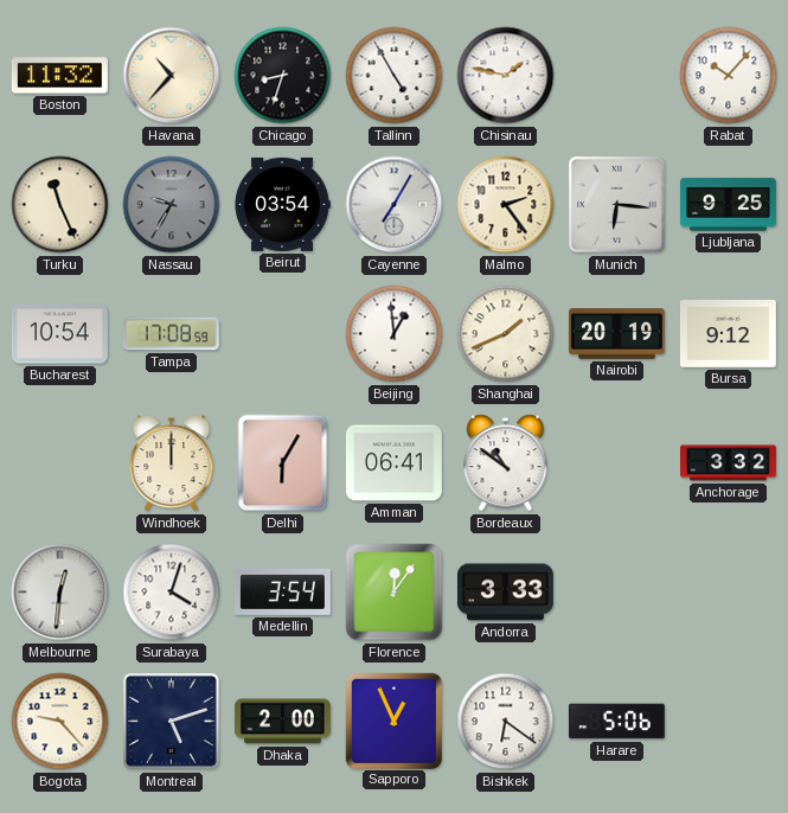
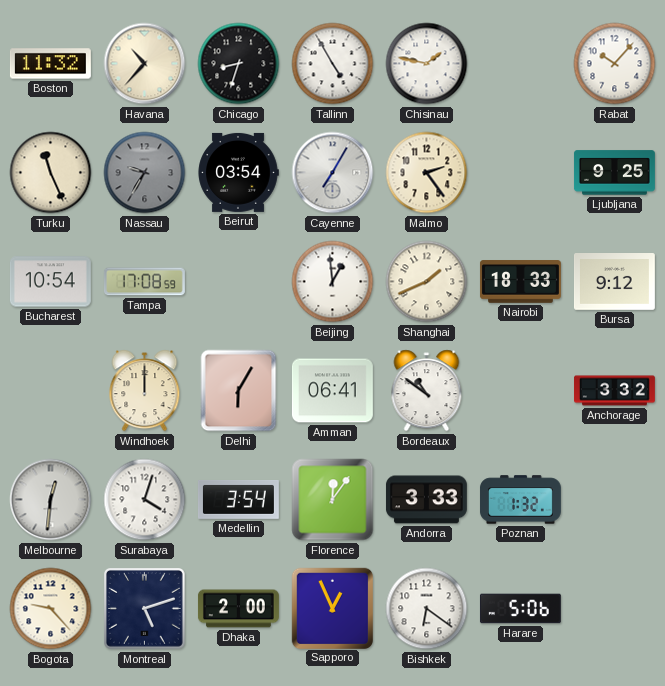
Munich: 6:16 -> none
Nairobi: 20:19 -> 18:33
Poznan: none -> 1:32
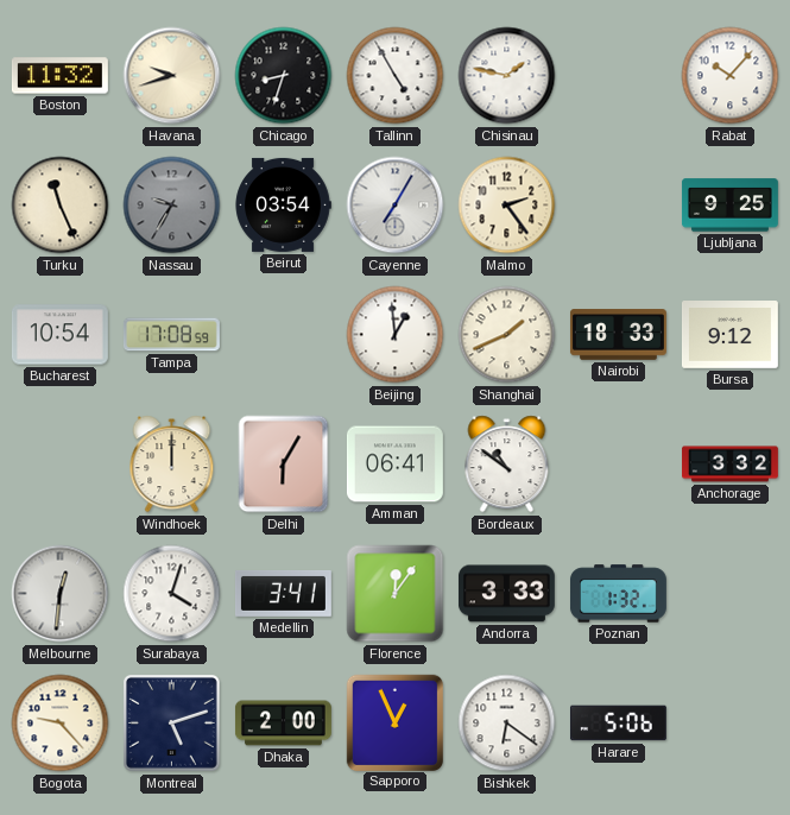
Havana: 10:37 -> 9:42
Medellin: 3:54 -> 3:41
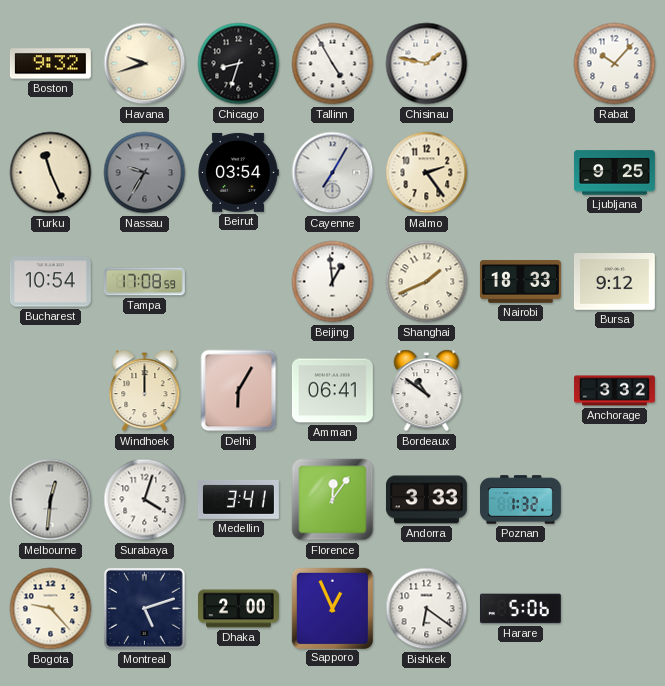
Boston: 11:32 -> 9:32
